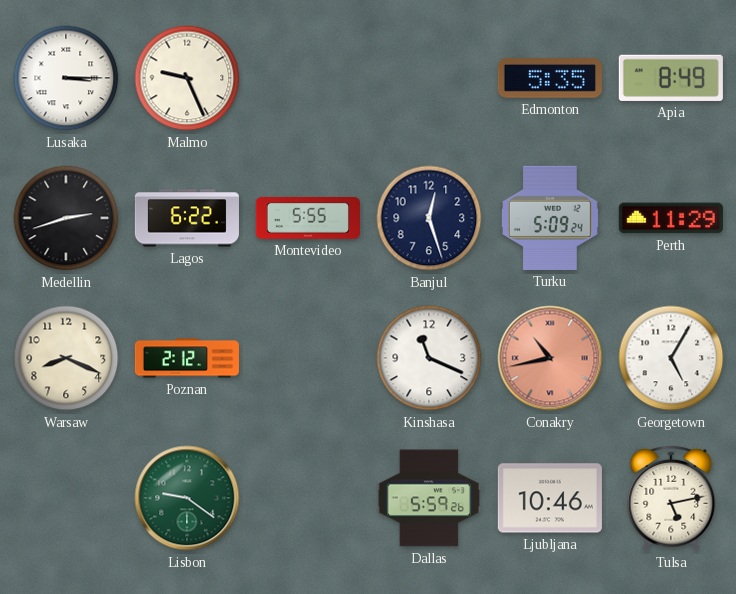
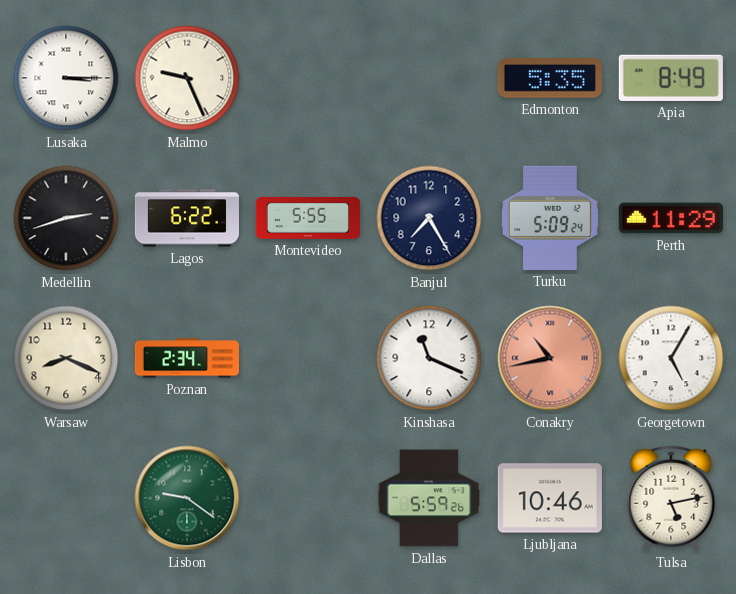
Banjul: 12:27 -> 7:25
Poznan: 2:12 -> 2:34
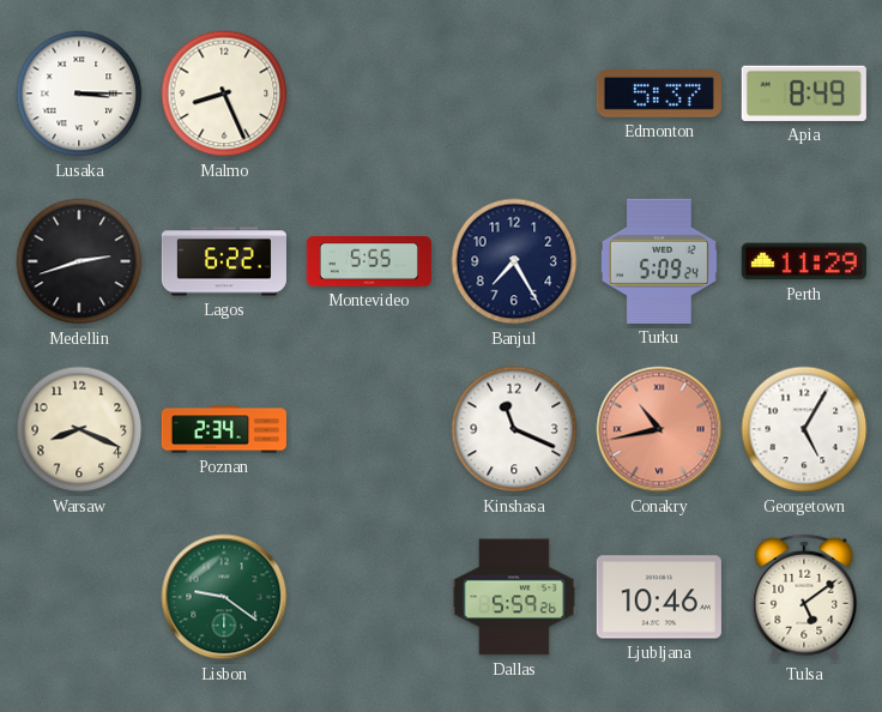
Malmo: 9:26 -> 8:26
Edmonton: 5:35 -> 5:37
Tulsa: 5:13 -> 5:09
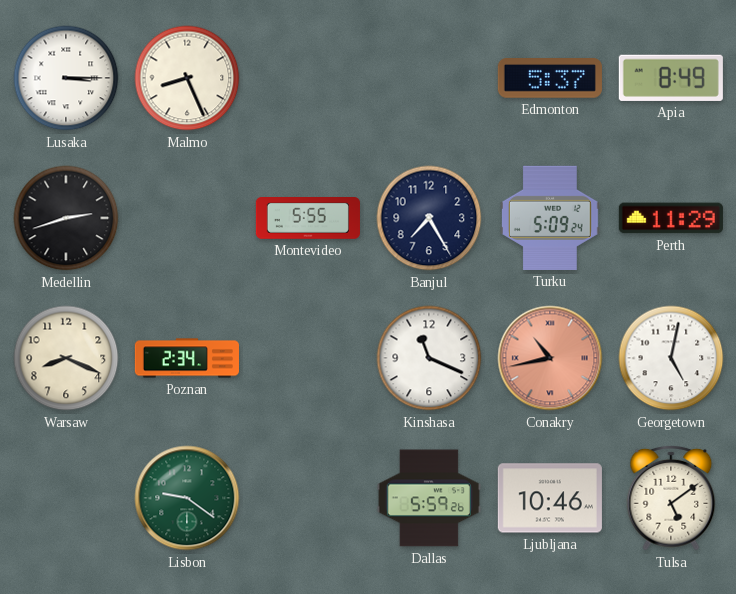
Lagos: 6:22 -> none
Georgetown: 5:05 -> 5:02
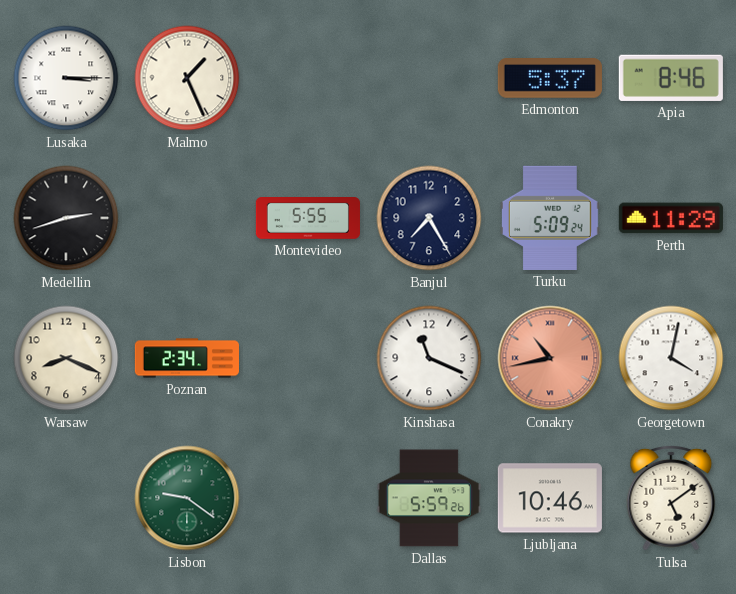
Malmo: 8:26 -> 1:26
Apia: 8:49 -> 8:46
Georgetown: 5:02 -> 4:02
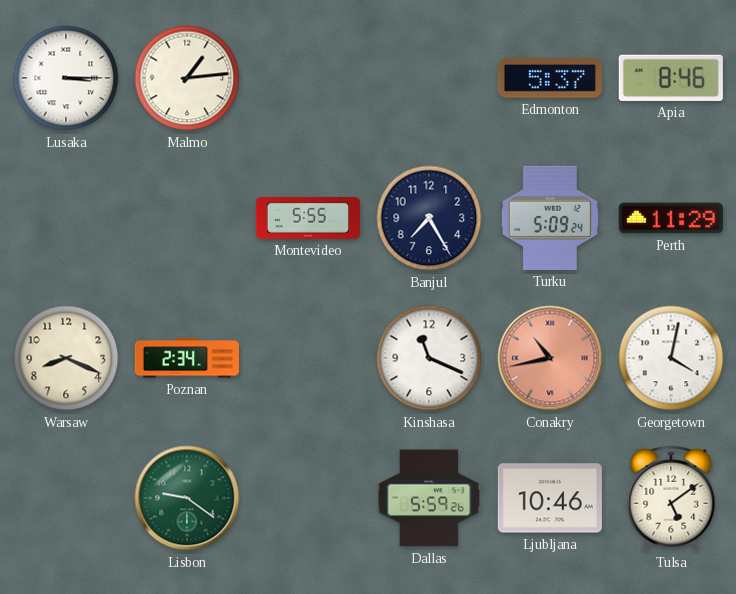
Malmo: 1:26 -> 1:14
Medellin: 2:42 -> none
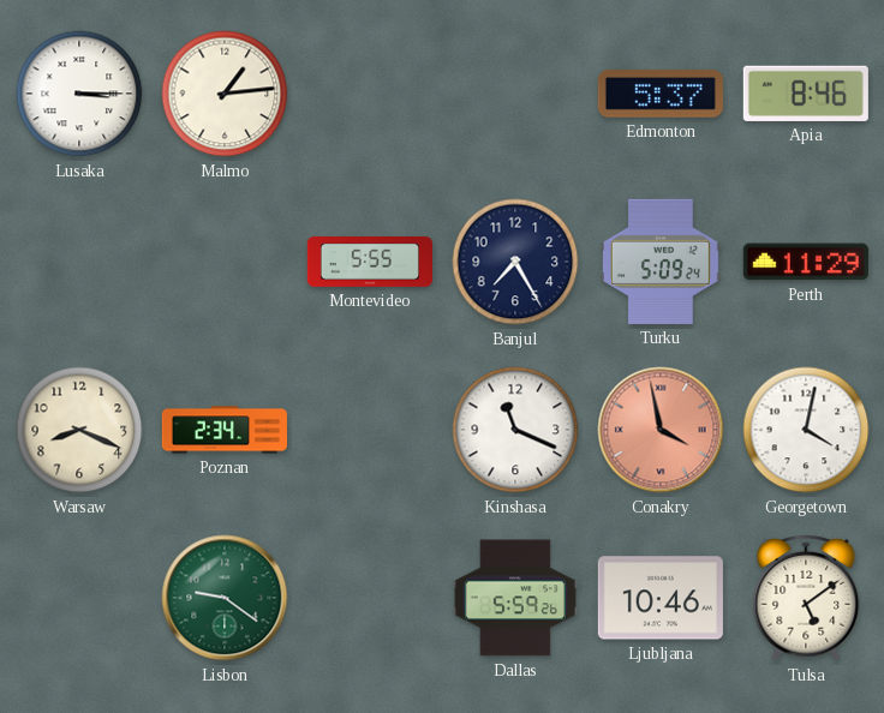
Conakry: 10:43 -> 3:58
